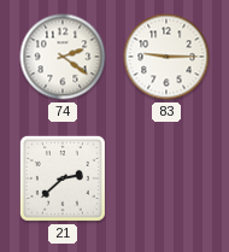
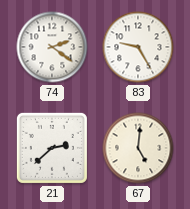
83: 9:15 -> 9:25
67: none -> 5:01
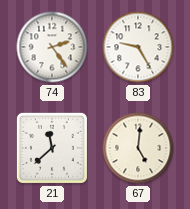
74: 2:21 -> 2:24
21: 2:38 -> 11:38
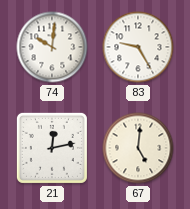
74: 2:24 -> 10:01
21: 11:38 -> 12:13
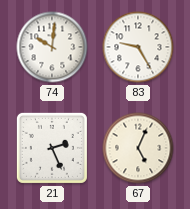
21: 12:13 -> 2:26
67: 5:01 -> 5:04
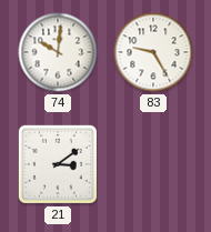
21: 2:26 -> 3:09
67: 5:04 -> none
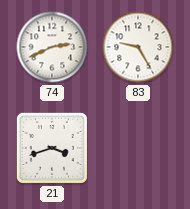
74: 10:01 -> 2:41
21: 3:09 -> 3:42
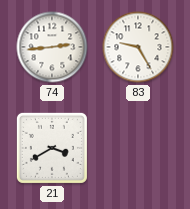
74: 2:41 -> 2:44
21: 3:42 -> 3:40
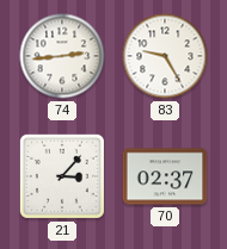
21: 3:40 -> 3:07
70: none -> 02:37
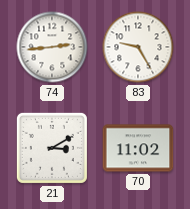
21: 3:07 -> 3:10
70: 02:37 -> 11:02
